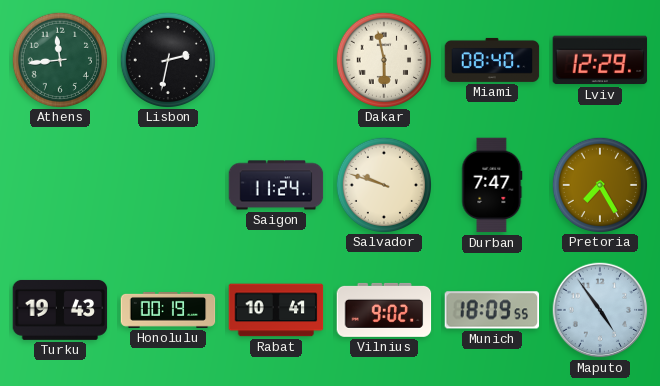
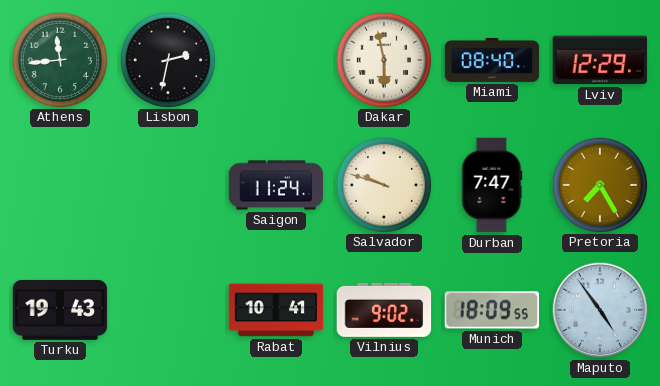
Honolulu: 00:19 -> none
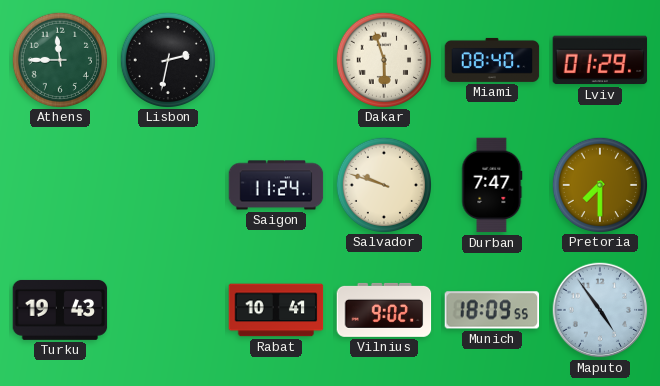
Athens: 11:44 -> 11:45
Dakar: 5:58 -> 5:57
Lviv: 12:29 -> 01:29
Pretoria: 7:25 -> 7:30
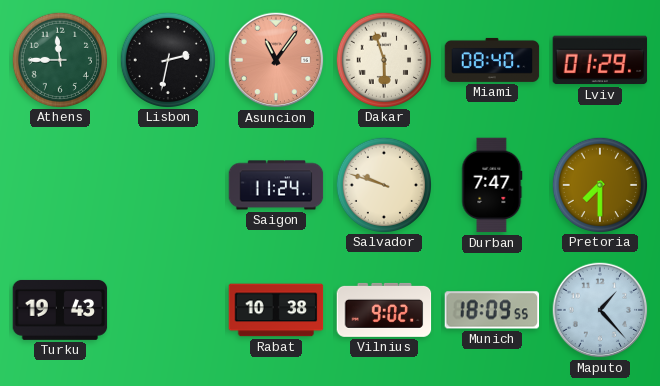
Asuncion: none -> 11:06
Rabat: 10:41 -> 10:38
Maputo: 4:54 -> 1:23
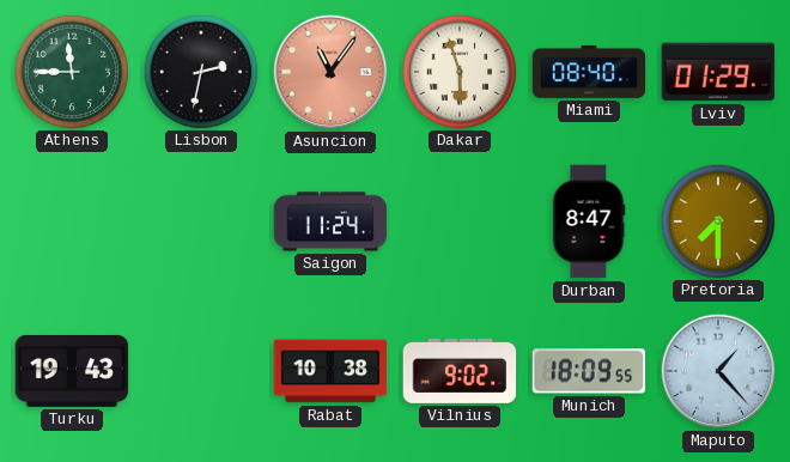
Salvador: 9:48 -> none
Durban: 7:47 -> 8:47
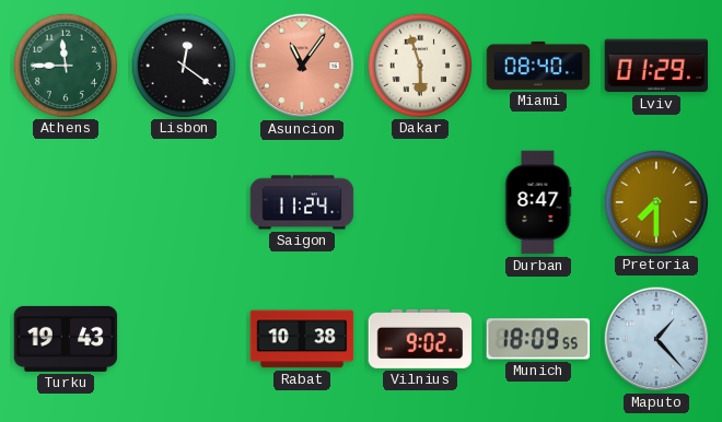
Lisbon: 2:32 -> 12:21
